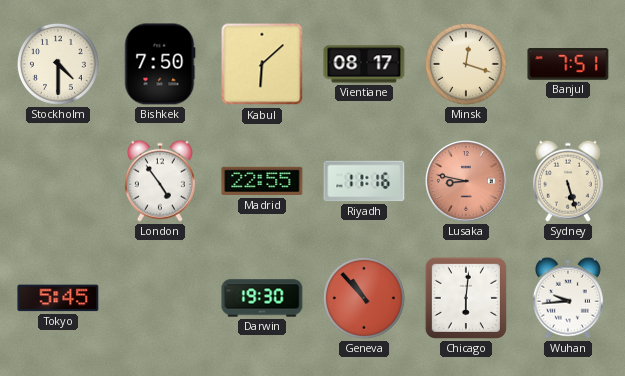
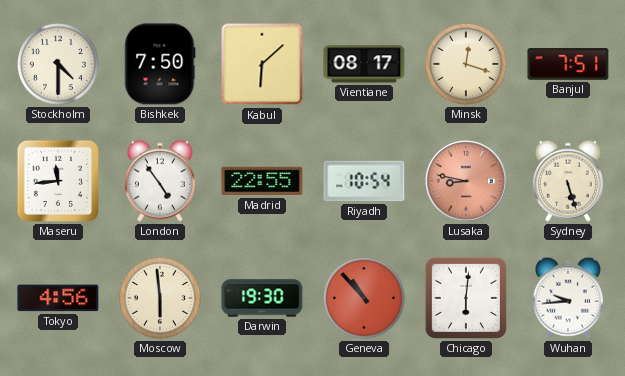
Maseru: none -> 11:44
Riyadh: 11:16 -> 10:54
Tokyo: 5:45 -> 4:56
Moscow: none -> 5:59
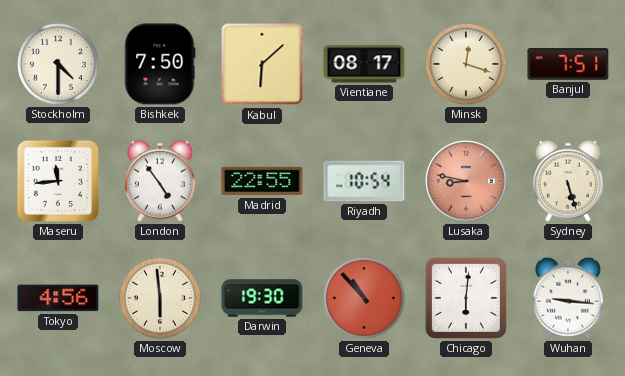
Wuhan: 9:44 -> 9:16
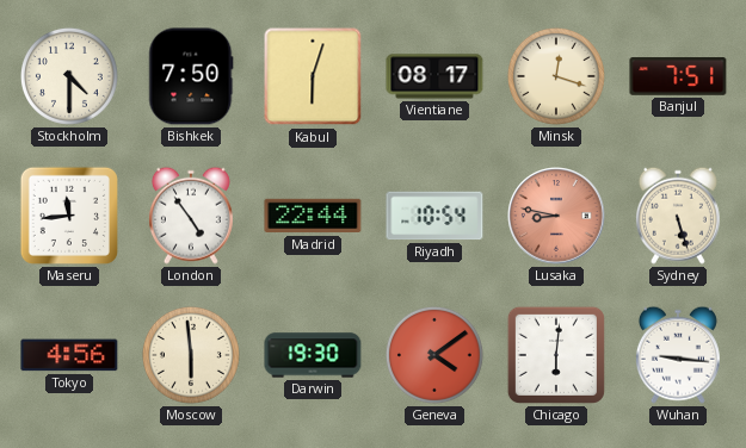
Kabul: 6:08 -> 6:03
Madrid: 22:55 -> 22:44
Geneva: 10:53 -> 4:09
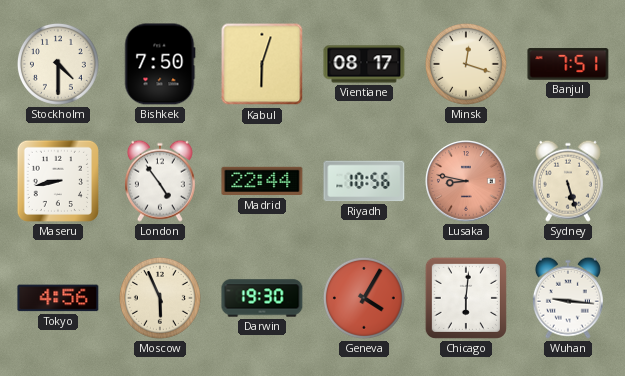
Maseru: 11:44 -> 8:43
Riyadh: 10:54 -> 10:56
Moscow: 5:59 -> 5:56
Geneva: 4:09 -> 4:05
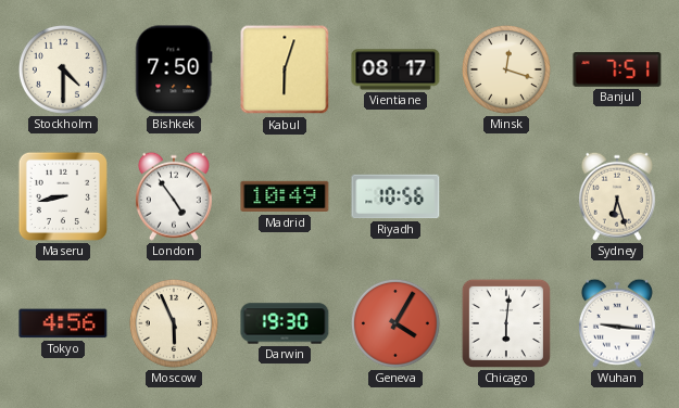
Madrid: 22:44 -> 10:49
Lusaka: 8:47 -> none
Sydney: 5:27 -> 6:27
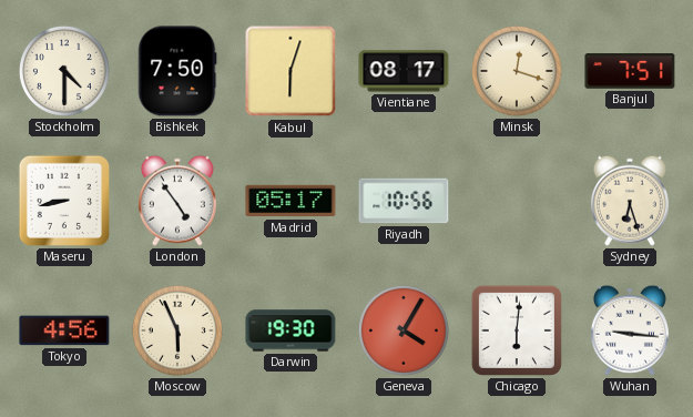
Madrid: 10:49 -> 05:17
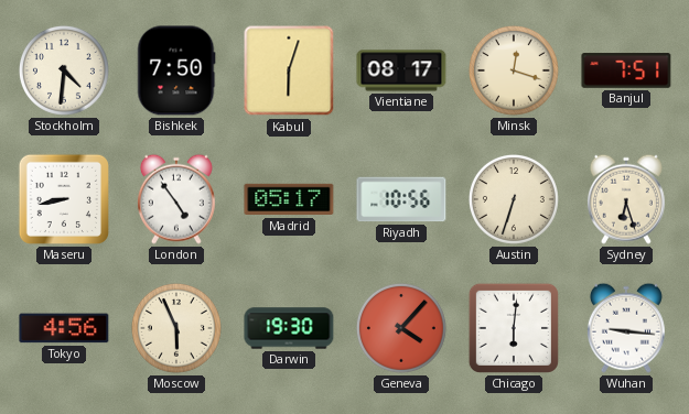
Stockholm: 4:30 -> 4:31
Austin: none -> 6:33
Geneva: 4:05 -> 4:07
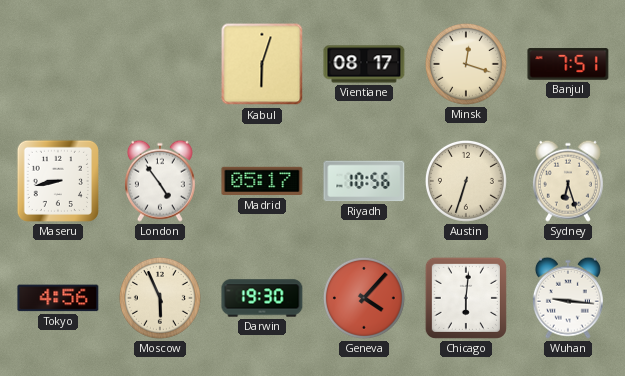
Stockholm: 4:31 -> none
Bishkek: 7:50 -> none
